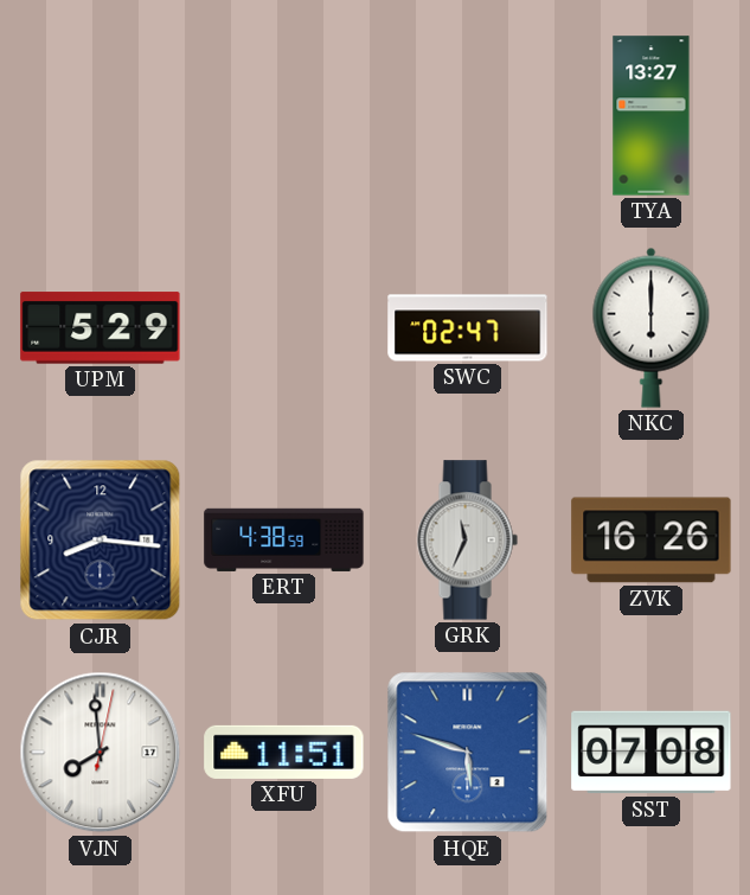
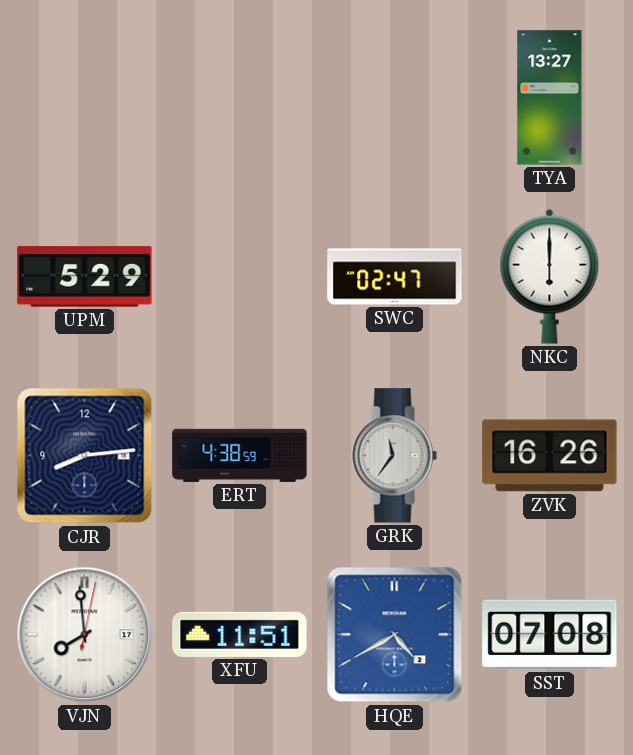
CJR: 8:16 -> 8:14
GRK: 11:34 -> 11:36
HQE: 5:48 -> 4:40
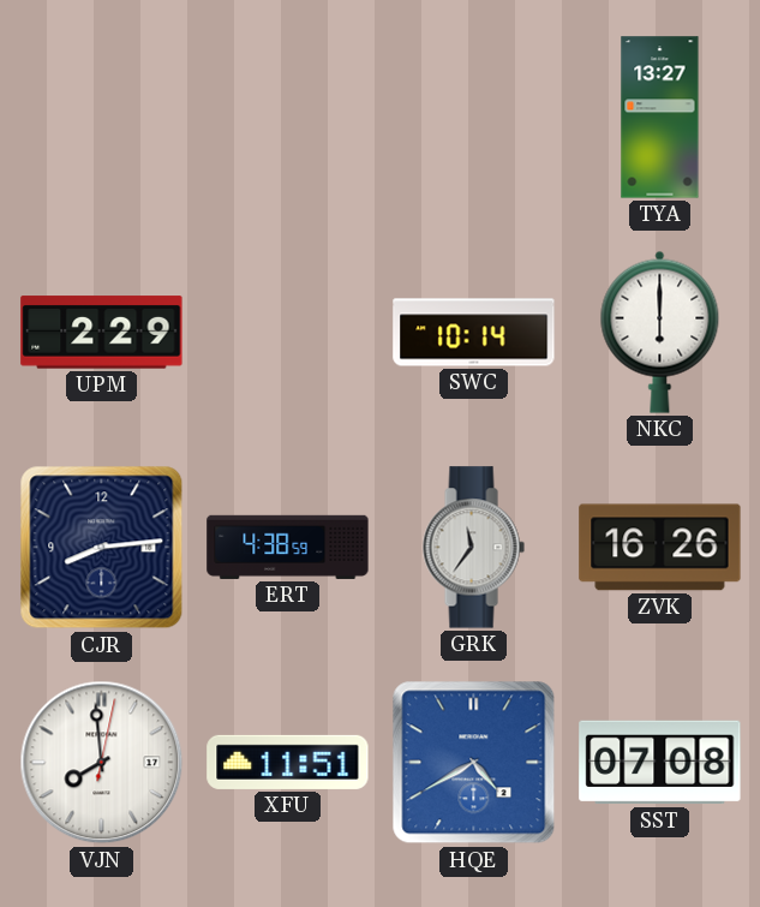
UPM: 5:29 -> 2:29
SWC: 02:47 -> 10:14
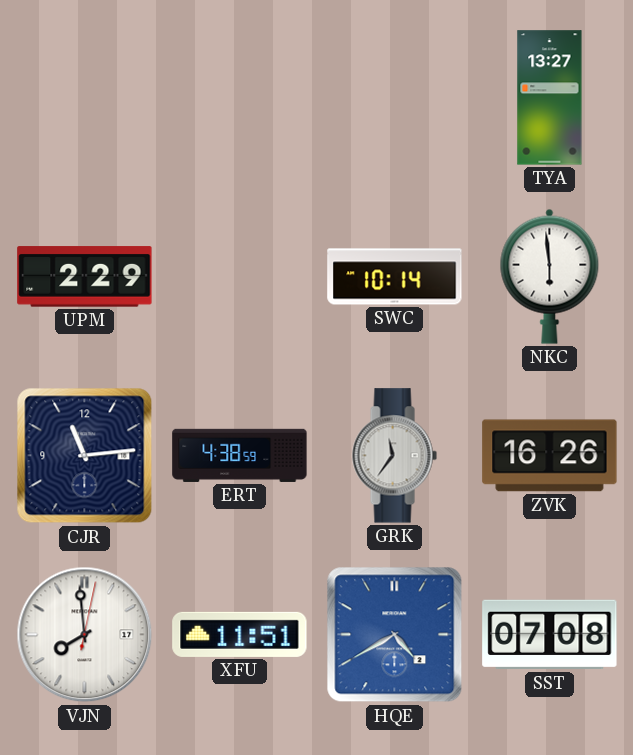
NKC: 6:00 -> 5:59
CJR: 8:14 -> 11:14
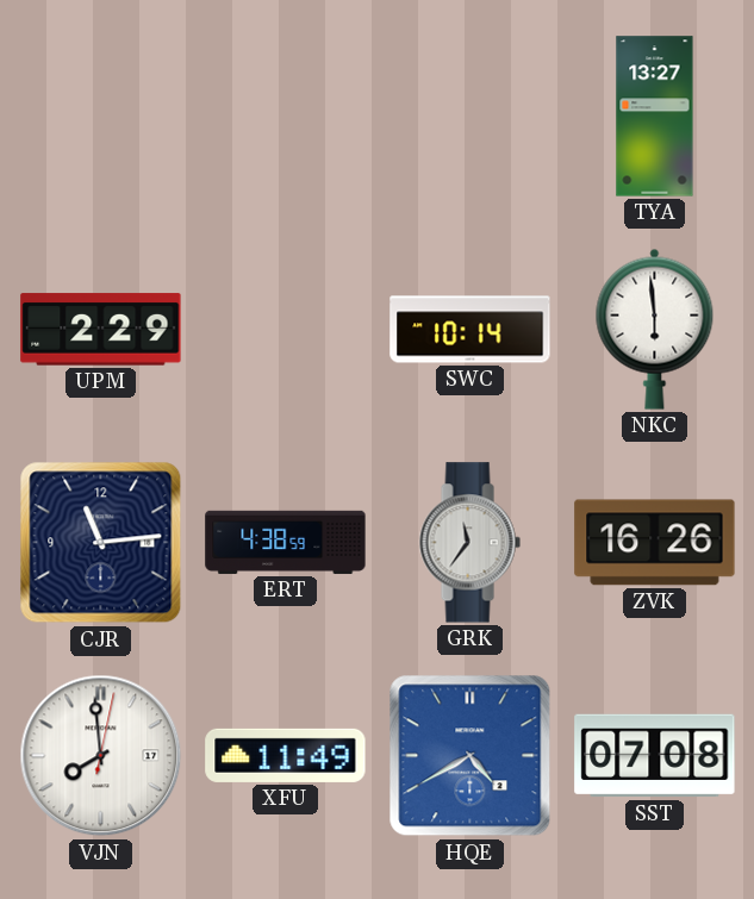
XFU: 11:51 -> 11:49
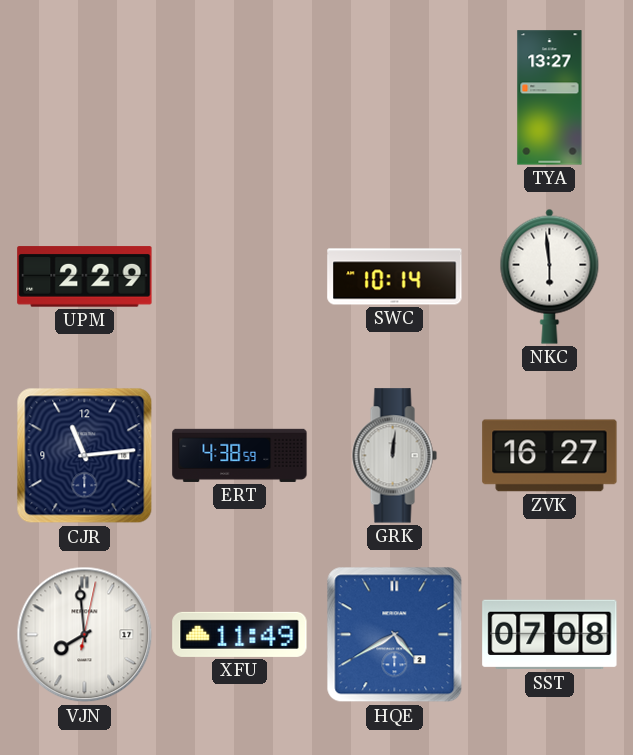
GRK: 11:36 -> 12:01
ZVK: 16:26 -> 16:27
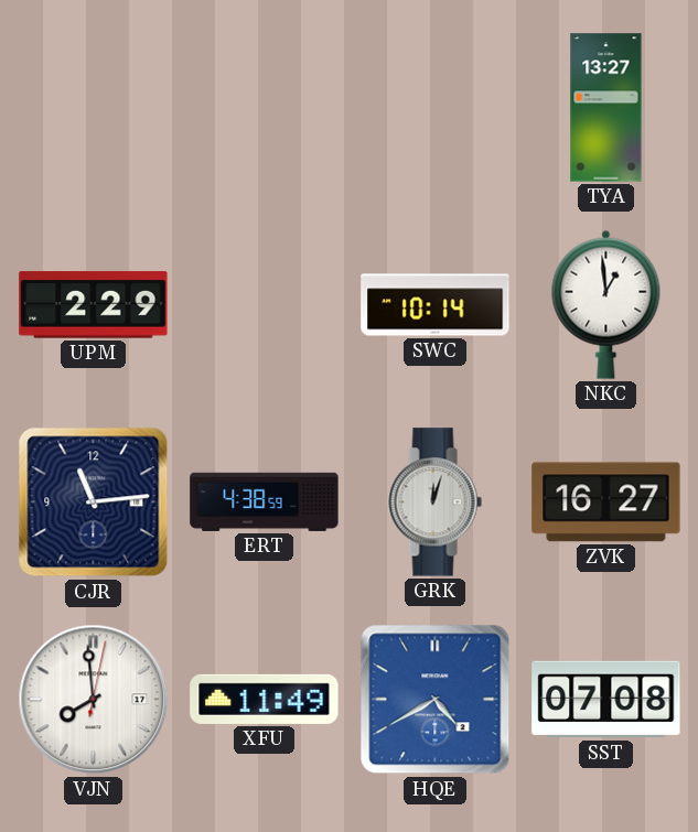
NKC: 5:59 -> 12:59
GRK: 12:01 -> 12:03
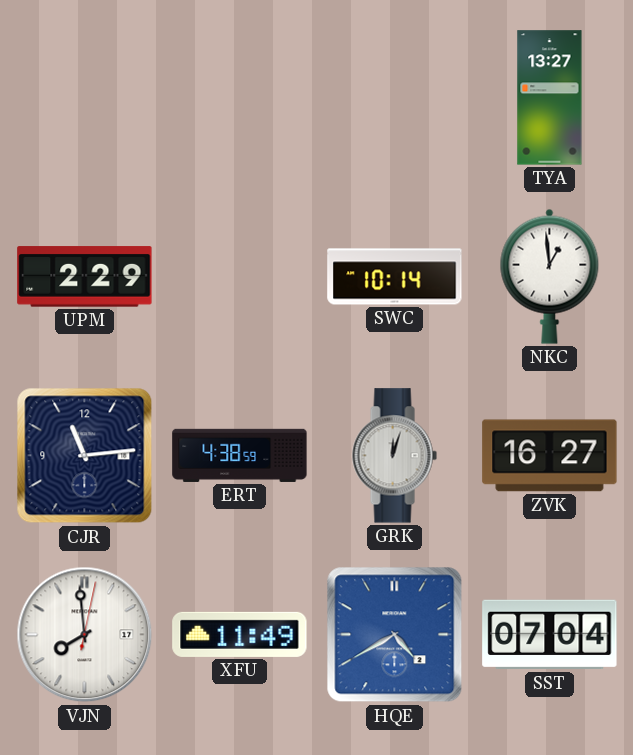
SST: 07:08 -> 07:04
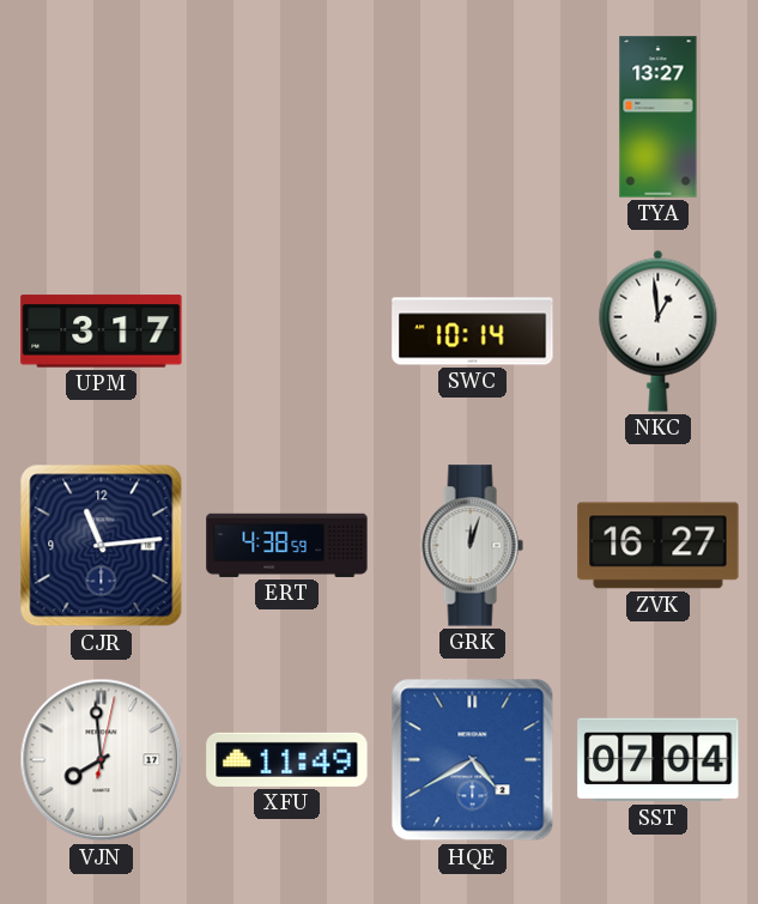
UPM: 2:29 -> 3:17
